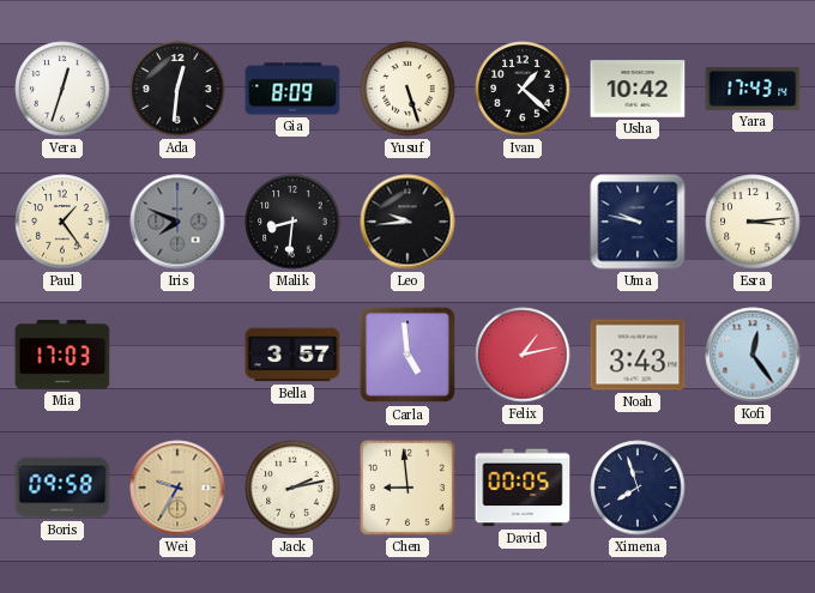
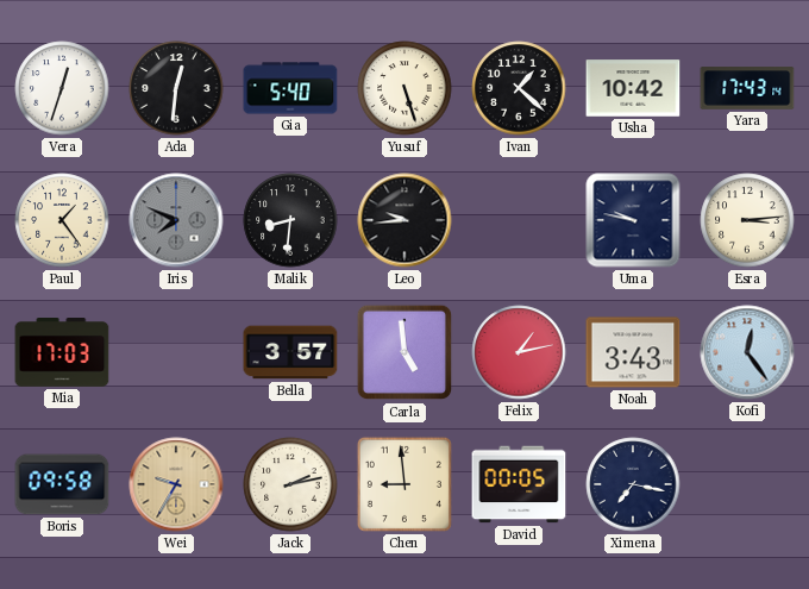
Gia: 8:09 -> 5:40
Ximena: 7:57 -> 7:17
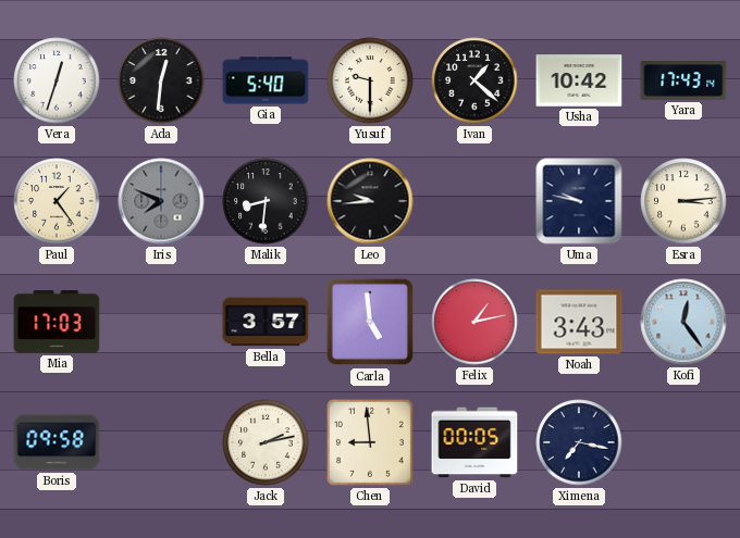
Yusuf: 5:27 -> 9:30
Wei: 9:35 -> none
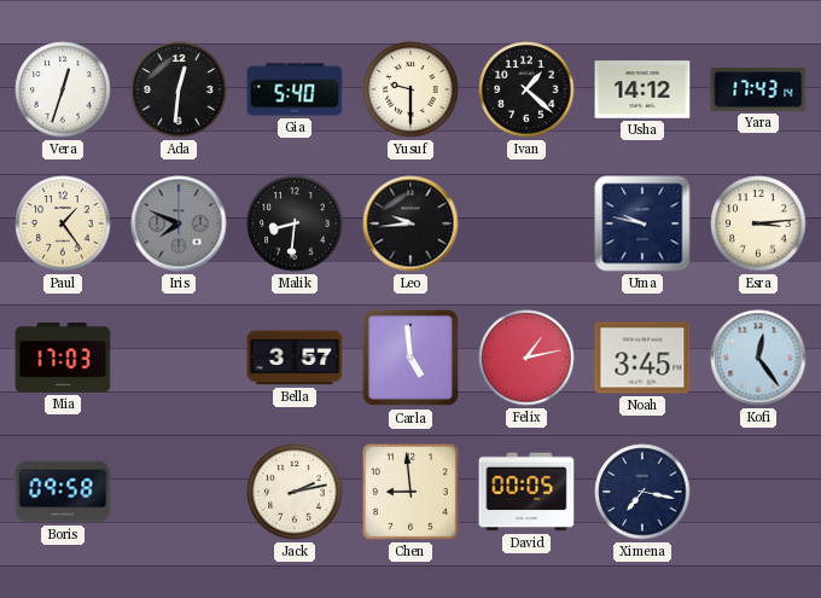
Usha: 10:42 -> 14:12
Noah: 3:43 -> 3:45
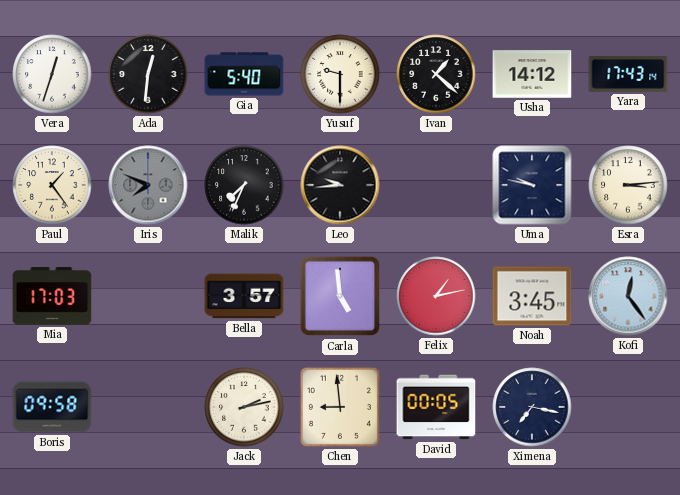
Malik: 8:31 -> 7:34
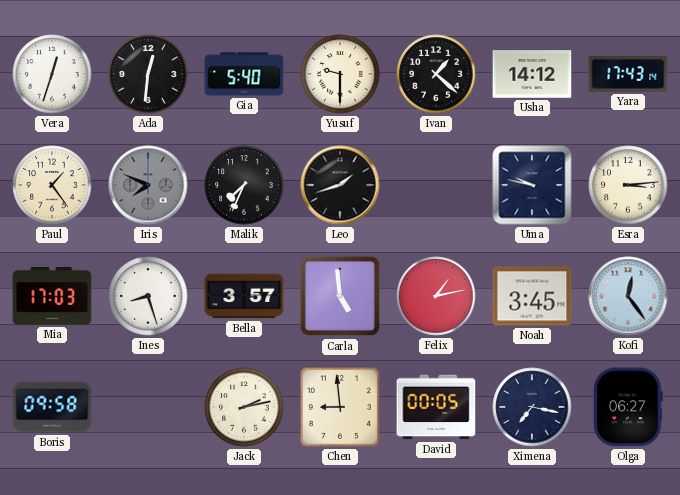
Leo: 9:44 -> 1:42
Ines: none -> 8:27
Olga: none -> 06:27
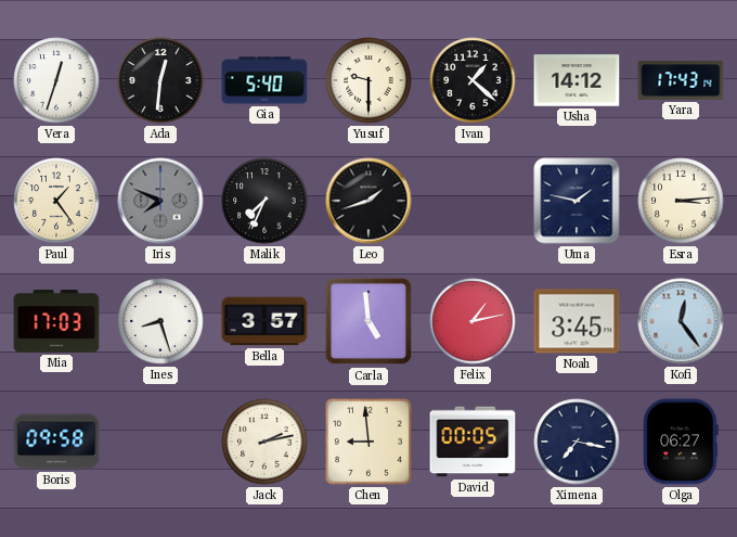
Uma: 9:47 -> 1:47
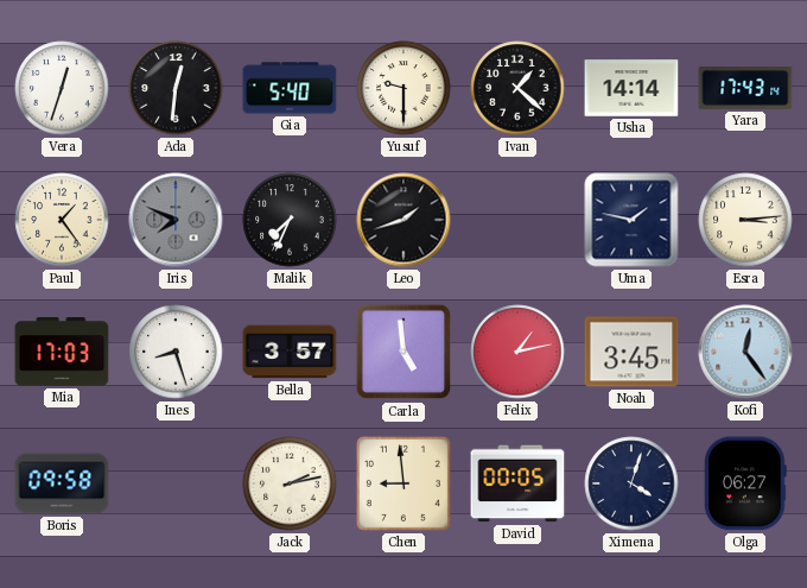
Usha: 14:12 -> 14:14
Ximena: 7:17 -> 4:03
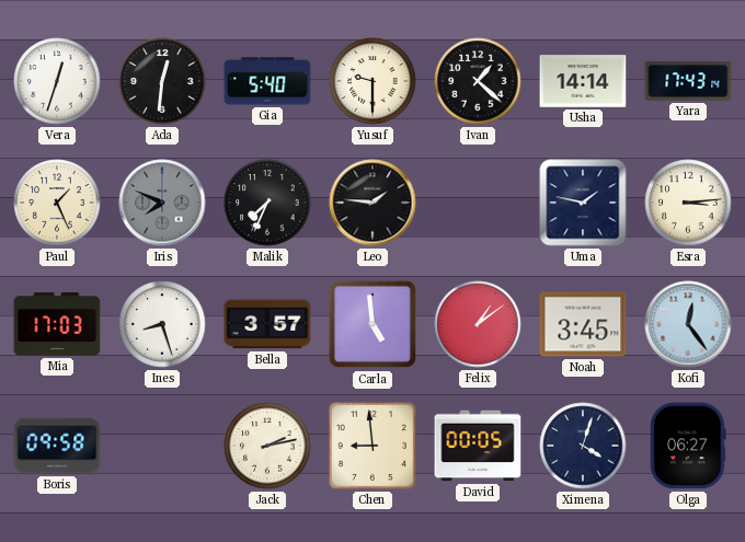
Paul: 1:24 -> 1:26
Leo: 1:42 -> 1:46
Felix: 1:13 -> 1:09
